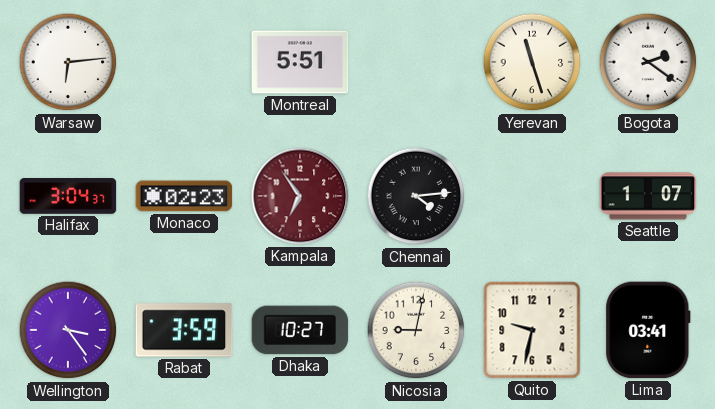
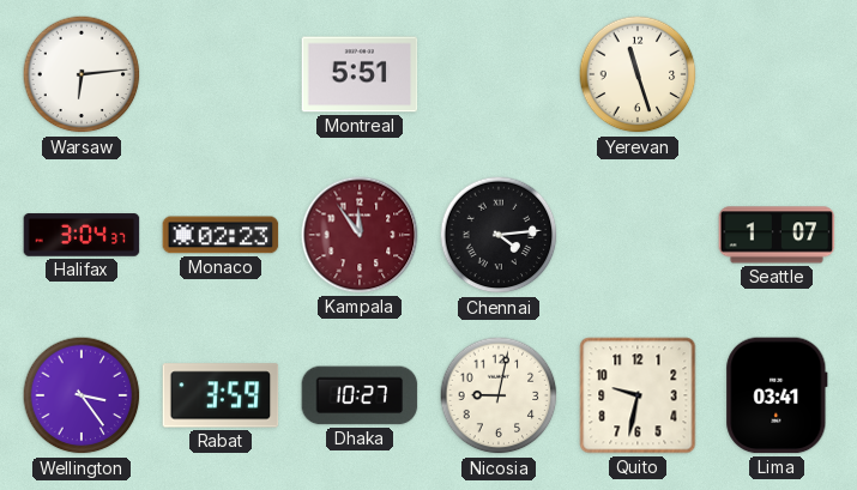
Bogota: 2:21 -> none
Kampala: 6:54 -> 11:54
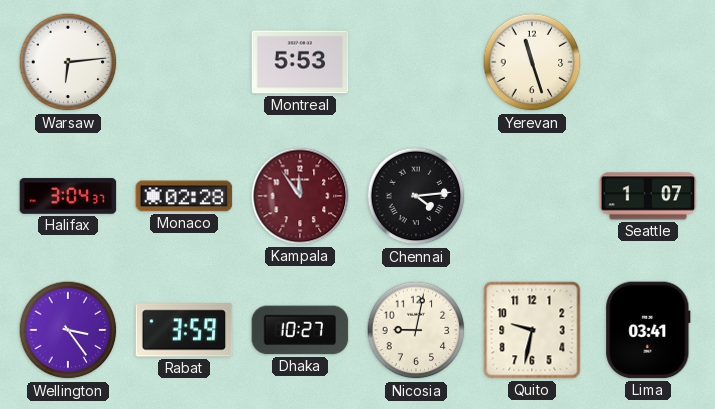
Montreal: 5:51 -> 5:53
Monaco: 02:23 -> 02:28
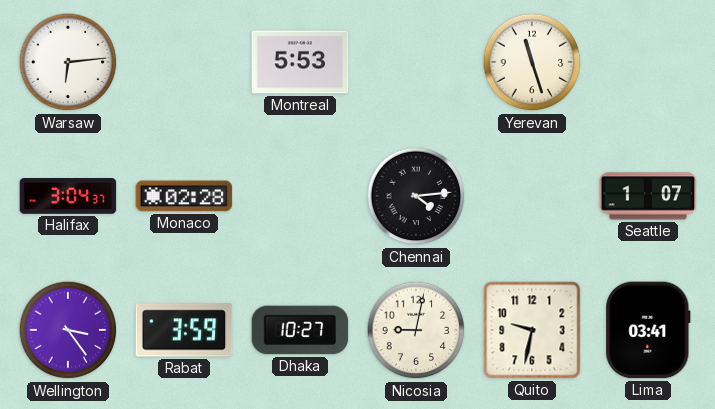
Kampala: 11:54 -> none
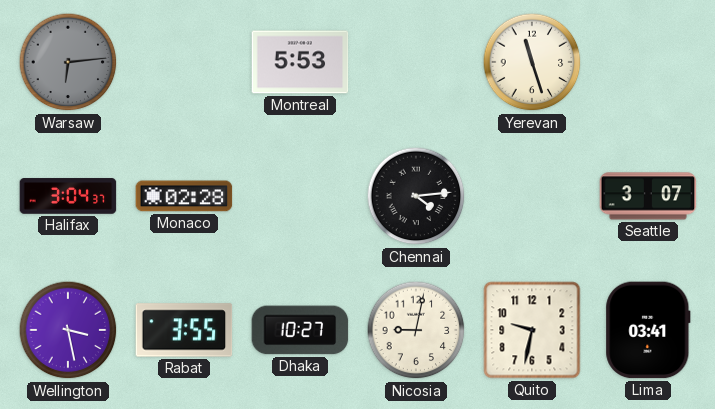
Warsaw dial: white -> grey
Seattle: 1:07 -> 3:07
Wellington: 3:24 -> 3:28
Rabat: 3:59 -> 3:55
